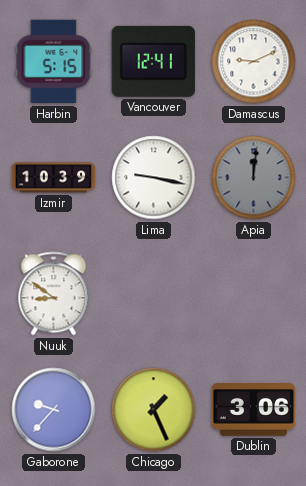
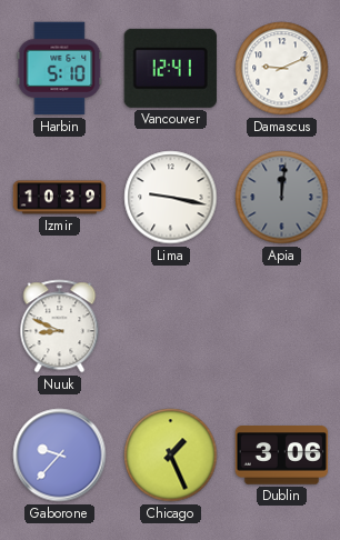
Harbin: 5:15 -> 5:10
Nuuk: 8:51 -> 8:49
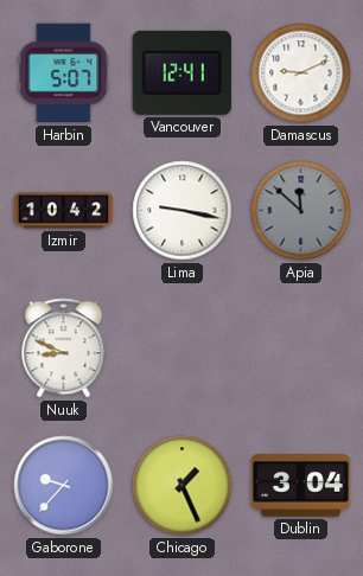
Harbin: 5:10 -> 5:07
Izmir: 10:39 -> 10:42
Apia: 12:01 -> 11:52
Dublin: 3:06 -> 3:04
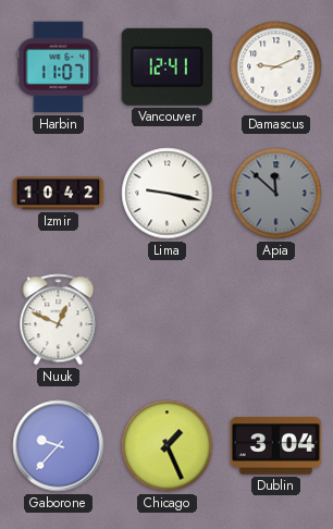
Harbin: 5:07 -> 11:07
Nuuk: 8:49 -> 12:49
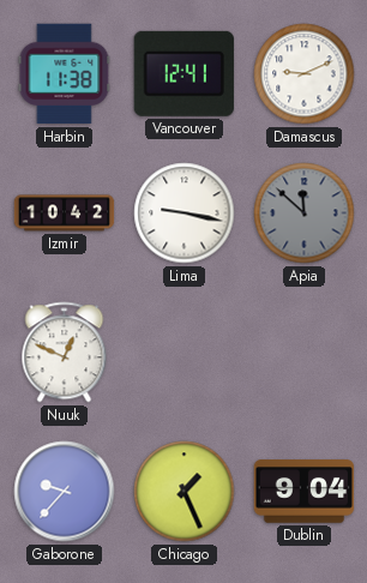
Harbin: 11:07 -> 11:38
Dublin: 3:04 -> 9:04
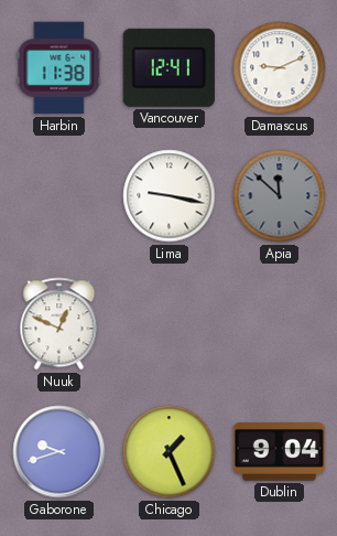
Izmir: 10:42 -> none
Gaborone: 9:37 -> 9:42
